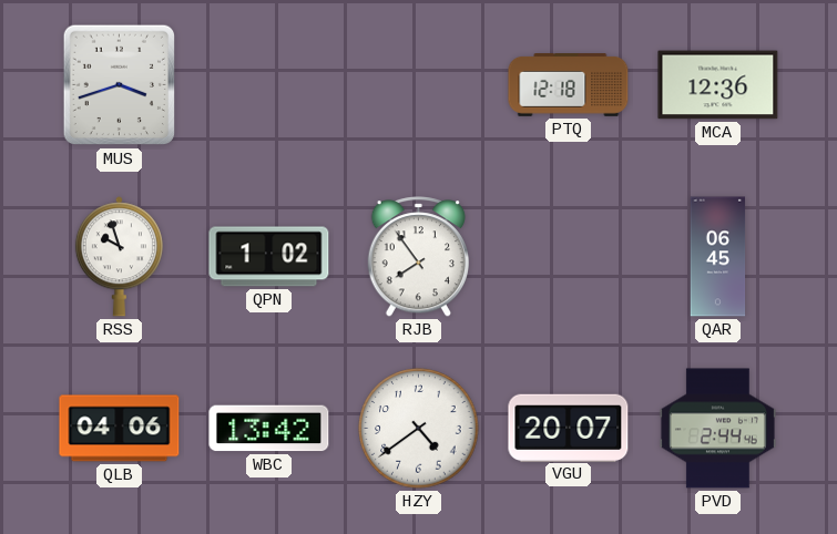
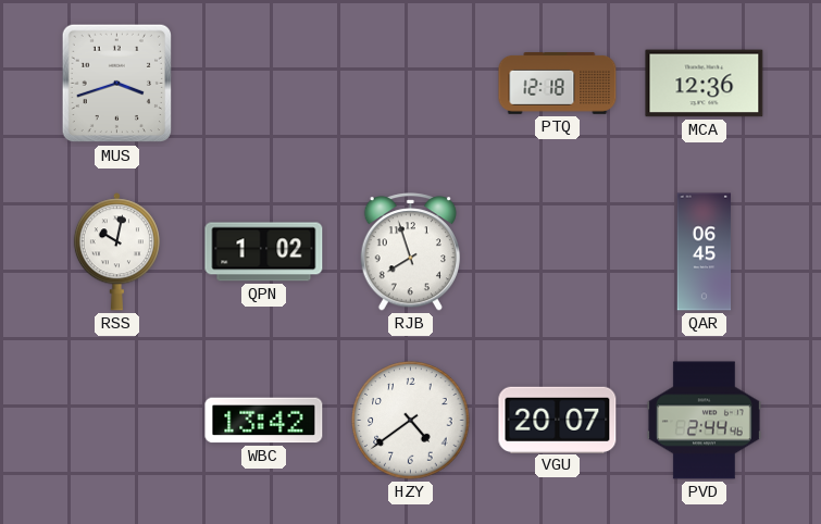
RSS: 9:57 -> 10:02
RJB: 7:54 -> 7:57
QLB: 04:06 -> none
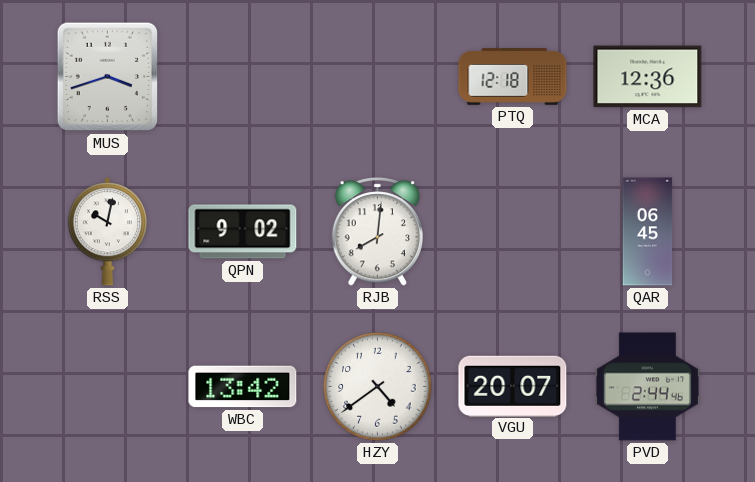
QPN: 1:02 -> 9:02
RJB: 7:57 -> 8:01
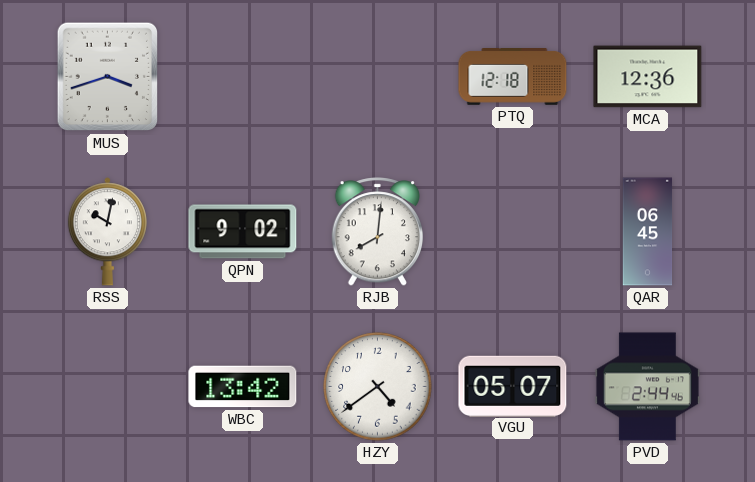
VGU: 20:07 -> 05:07
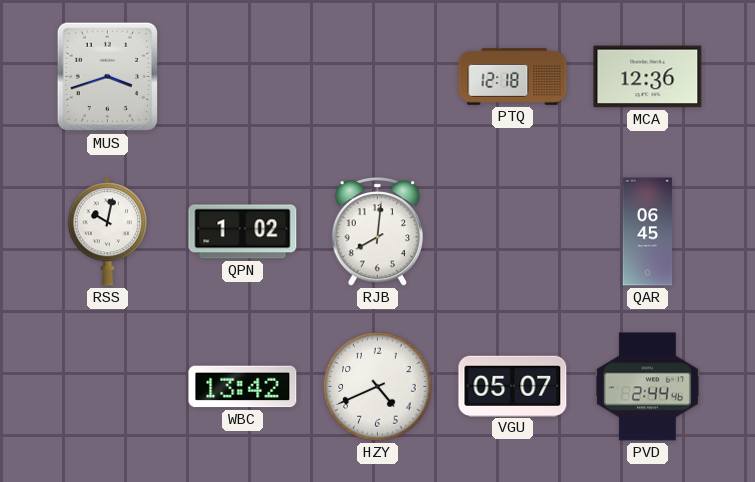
QPN: 9:02 -> 1:02
HZY: 4:39 -> 4:41
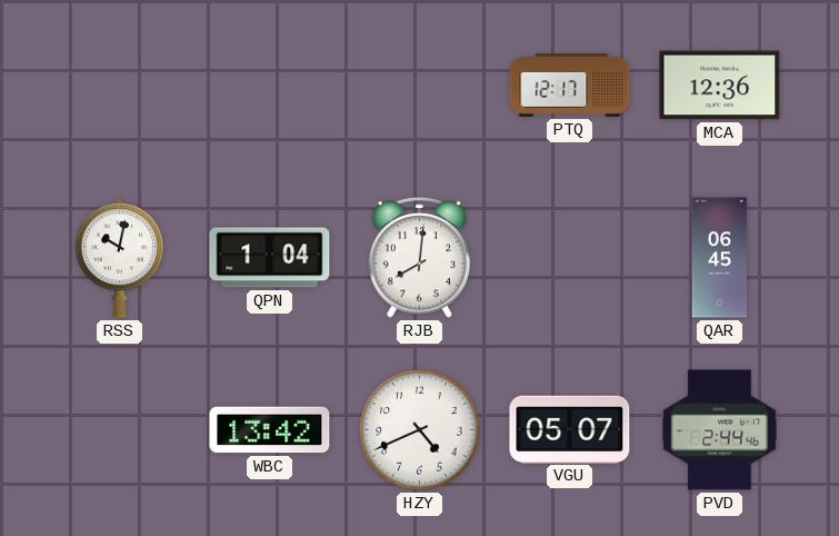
MUS: 3:42 -> none
PTQ: 12:18 -> 12:17
QPN: 1:02 -> 1:04
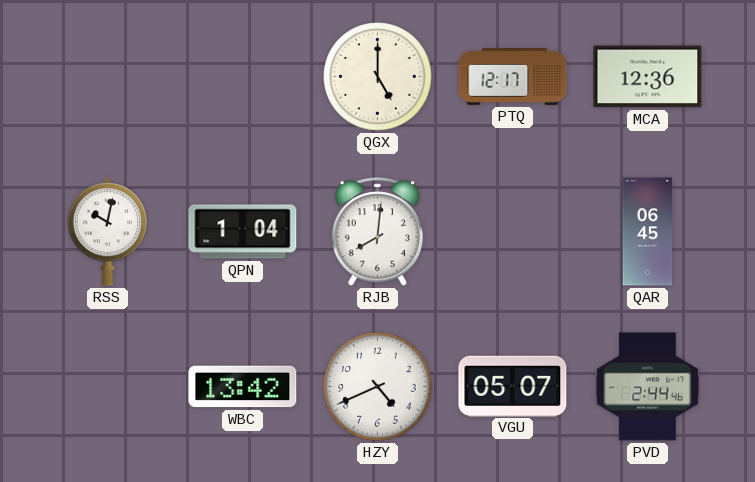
QGX: none -> 5:00
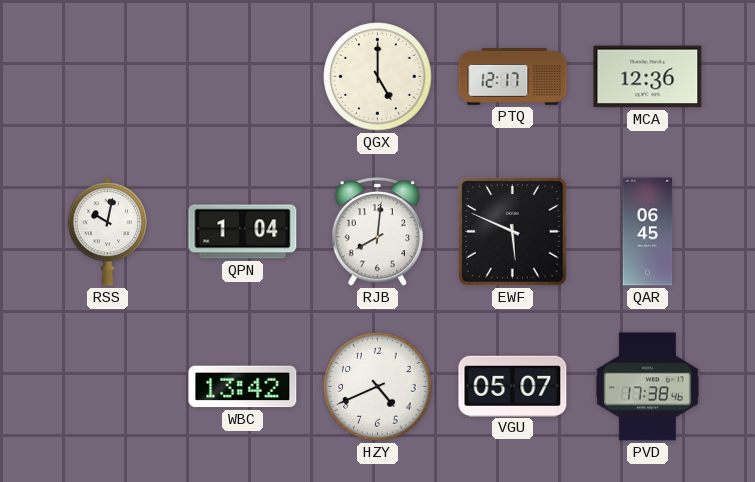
EWF: none -> 5:49
PVD: 2:44 -> 17:38
